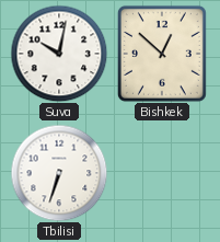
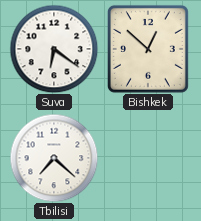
Suva: 10:02 -> 6:21
Tbilisi: 6:33 -> 7:22
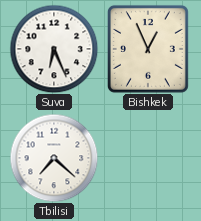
Suva: 6:21 -> 6:26
Bishkek: 12:52 -> 12:56
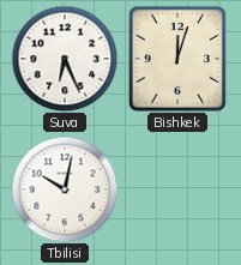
Bishkek: 12:56 -> 12:03
Tbilisi: 7:22 -> 10:02
